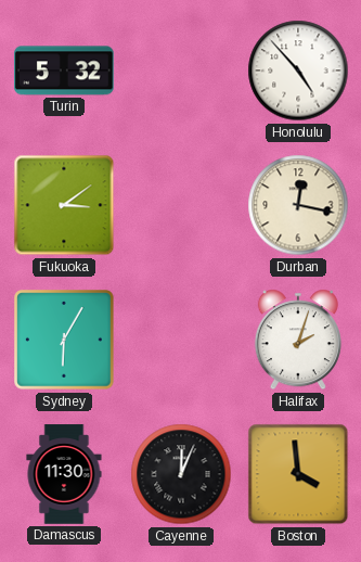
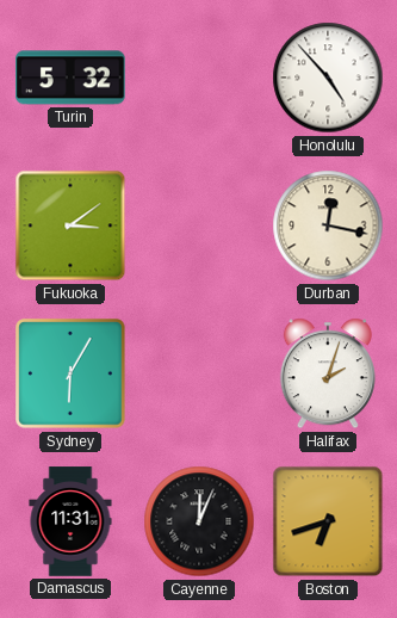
Damascus: 11:30 -> 11:31
Boston: 3:59 -> 6:42
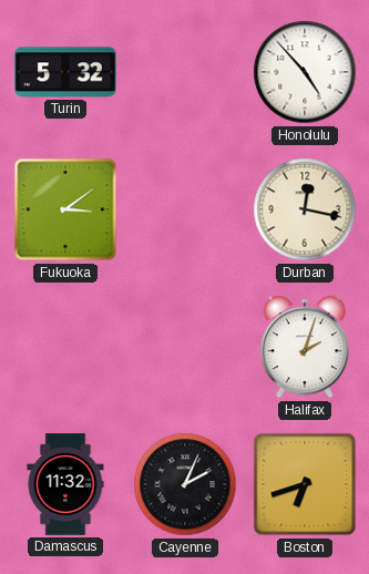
Sydney: 6:05 -> none
Damascus: 11:31 -> 11:32
Cayenne: 12:04 -> 2:04
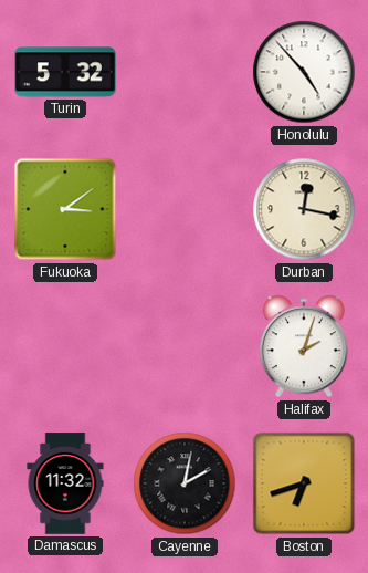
Cayenne: 2:04 -> 2:02
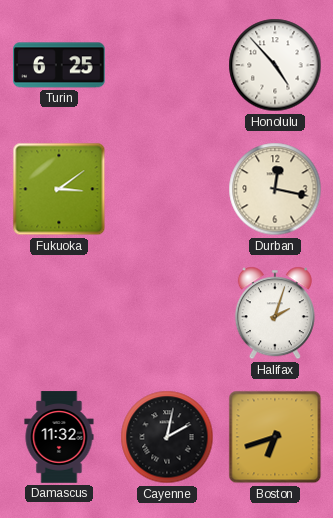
Turin: 5:32 -> 6:25
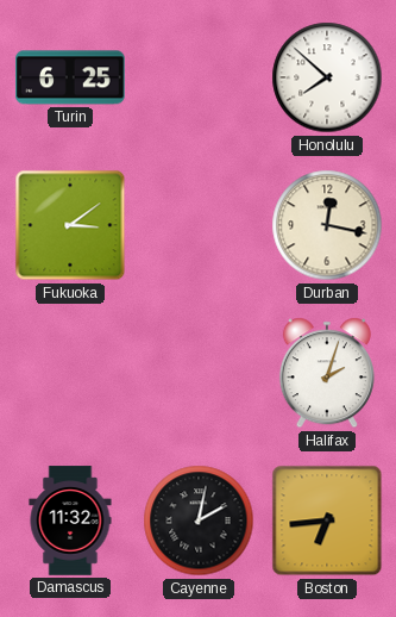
Honolulu: 4:53 -> 7:52
Boston: 6:42 -> 6:44
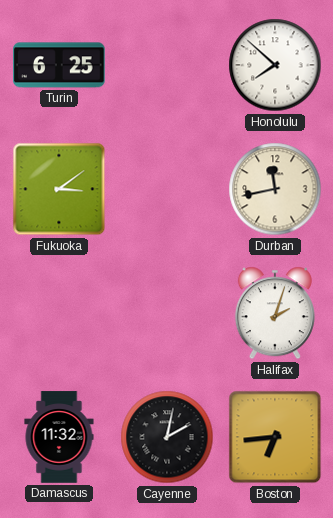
Durban: 12:17 -> 11:43
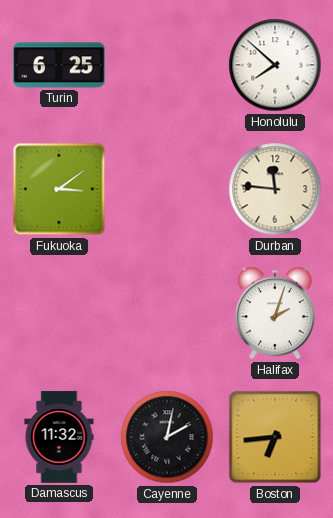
Durban: 11:43 -> 11:46
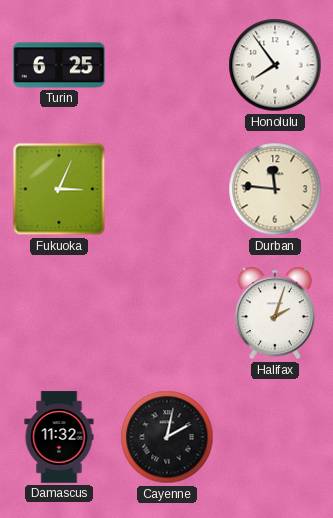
Honolulu: 7:52 -> 7:54
Fukuoka: 3:09 -> 3:04
Boston: 6:44 -> none
